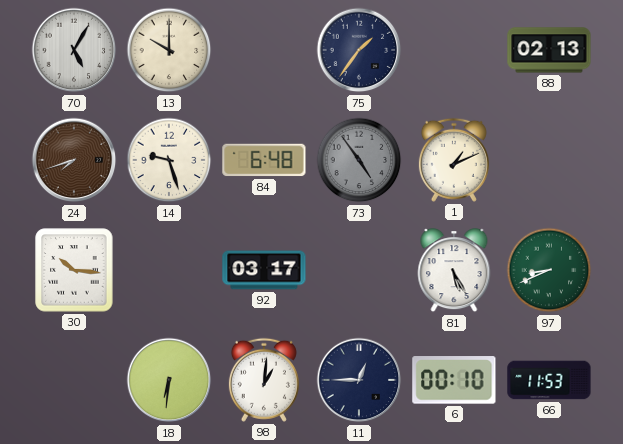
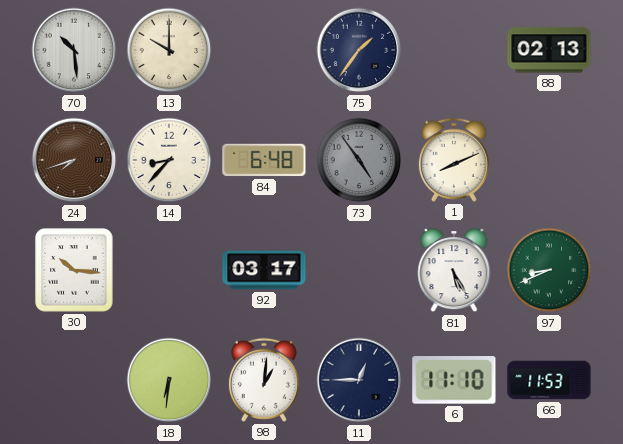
70: 5:05 -> 10:29
14: 9:27 -> 8:37
1: 1:11 -> 8:11
6: 00:10 -> 11:10
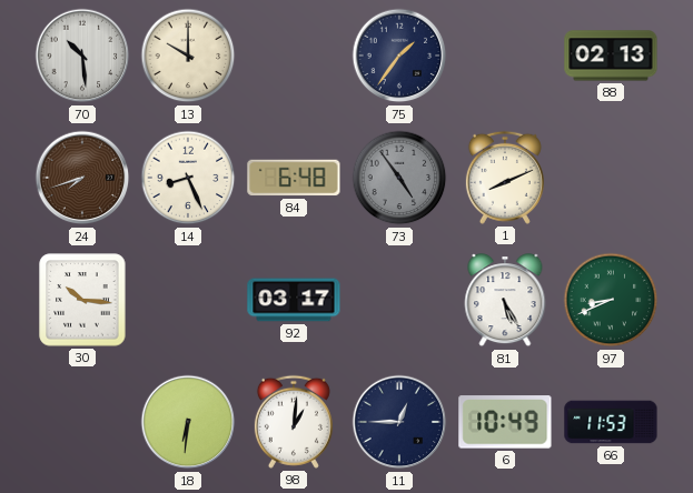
14: 8:37 -> 8:26
6: 11:10 -> 10:49
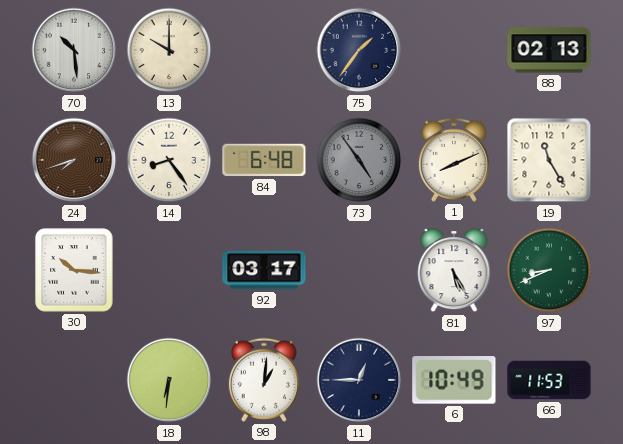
14: 8:26 -> 8:24
19: none -> 11:25
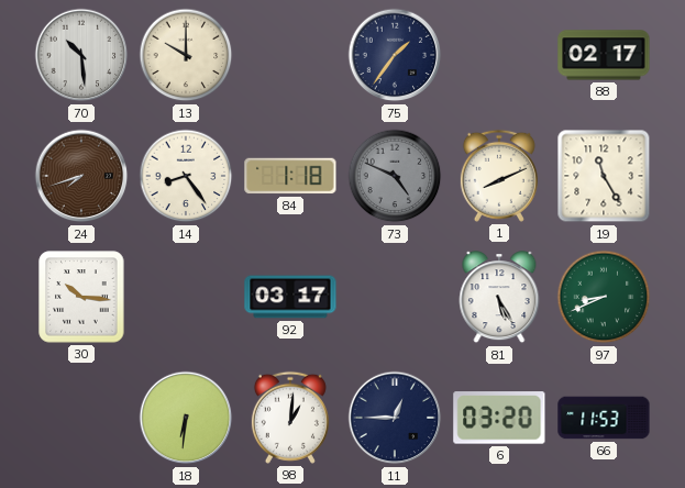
88: 02:13 -> 02:17
84: 6:48 -> 1:18
73: 4:54 -> 4:49
6: 10:49 -> 03:20
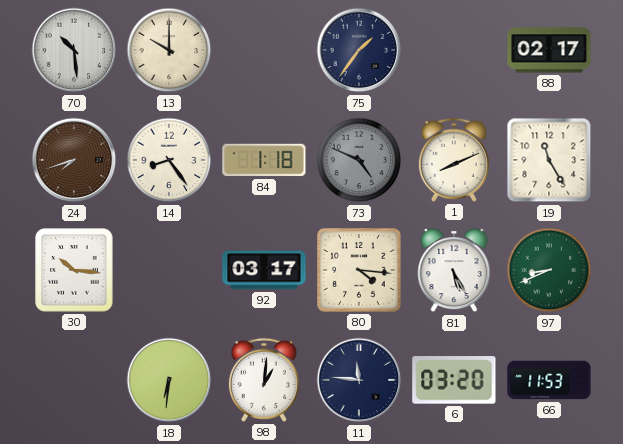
80: none -> 4:16
11: 12:45 -> 11:46
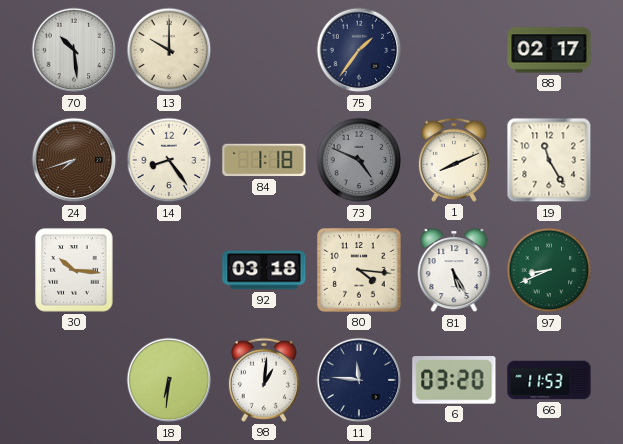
92: 03:17 -> 03:18
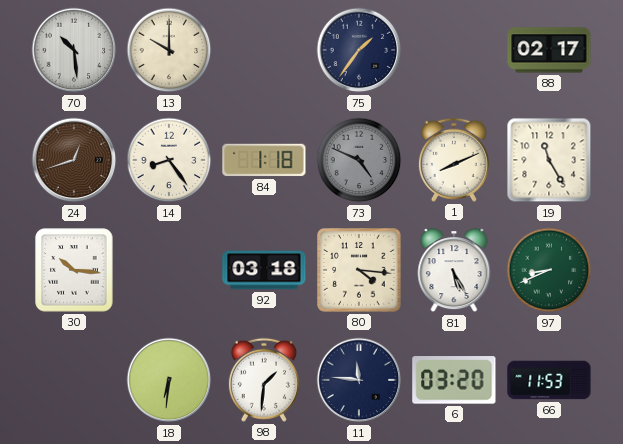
24: 7:42 -> 12:42
98: 1:01 -> 1:31
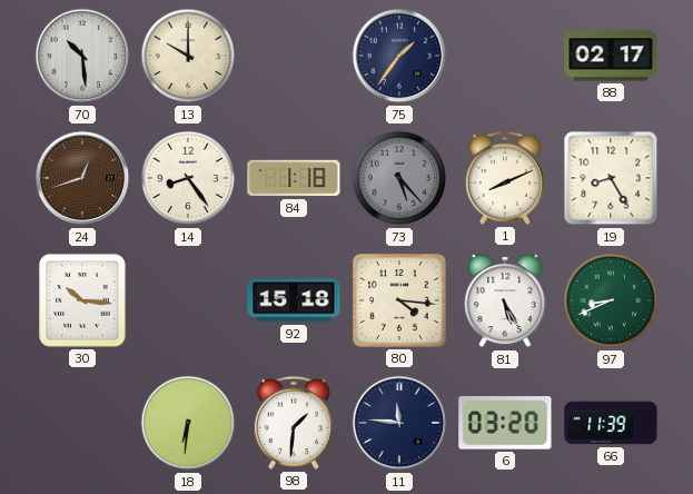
73: 4:49 -> 5:23
19: 11:25 -> 8:25
92: 03:18 -> 15:18
66: 11:53 -> 11:39
